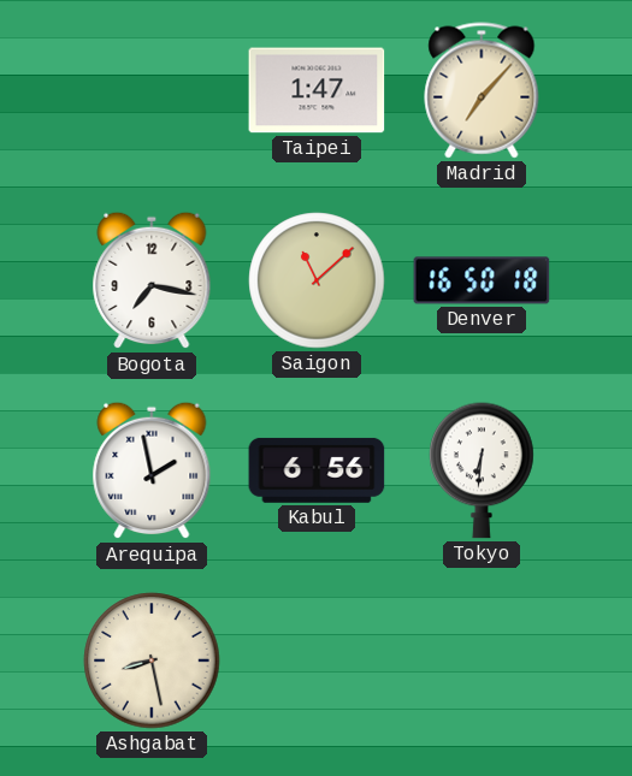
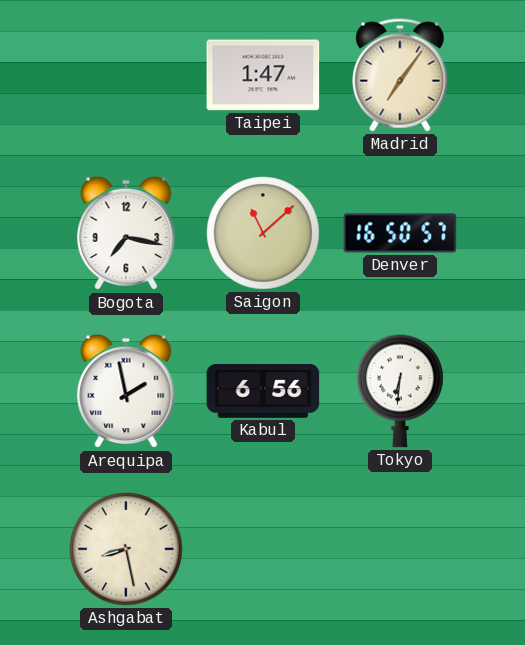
Madrid: 7:07 -> 7:06
Denver: 16:50:18 -> 16:50:57
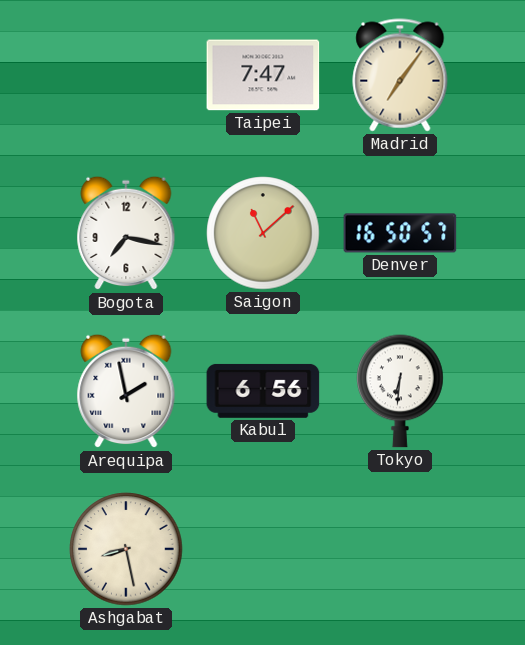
Taipei: 1:47 -> 7:47
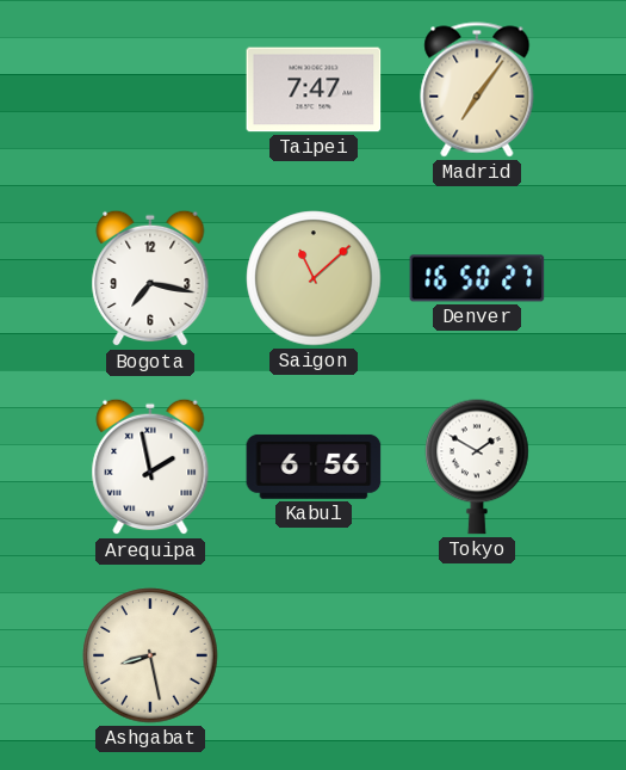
Denver: 16:50:57 -> 16:50:27
Tokyo: 6:31 -> 1:50
